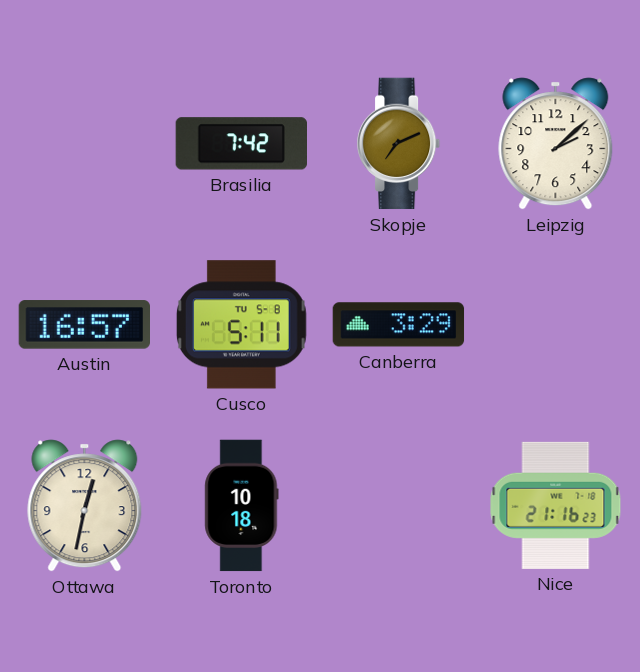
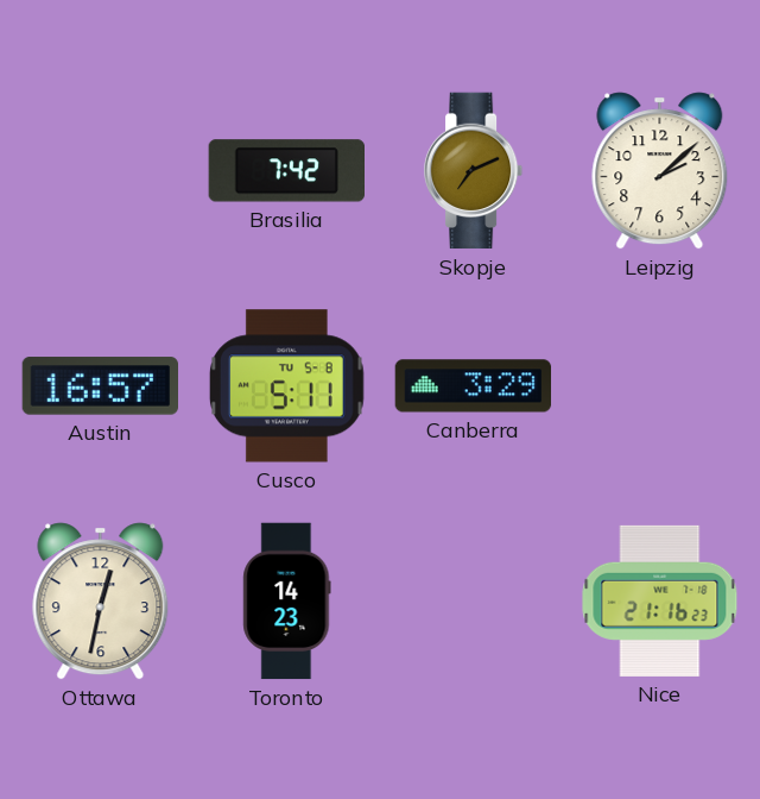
Toronto: 10:18 -> 14:23
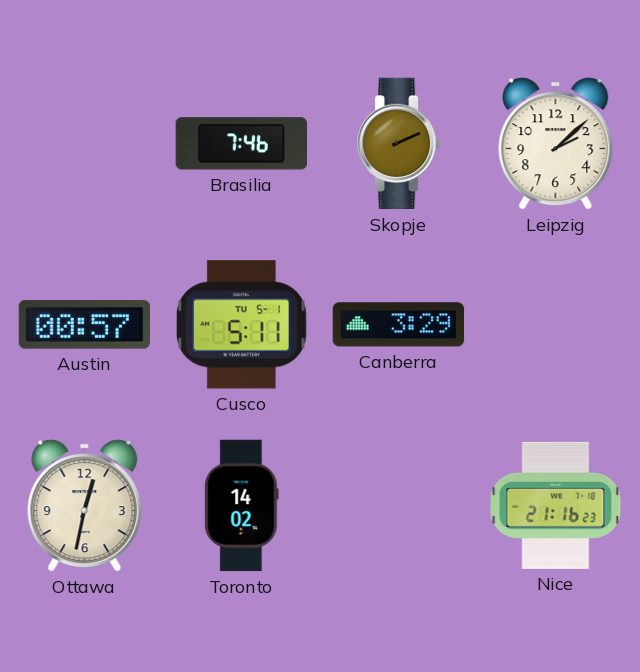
Brasilia: 7:42 -> 7:46
Skopje: 7:11 -> 2:11
Austin: 16:57 -> 00:57
Cusco date: TU 5-8 -> TU 5-1
Toronto: 14:23 -> 14:02
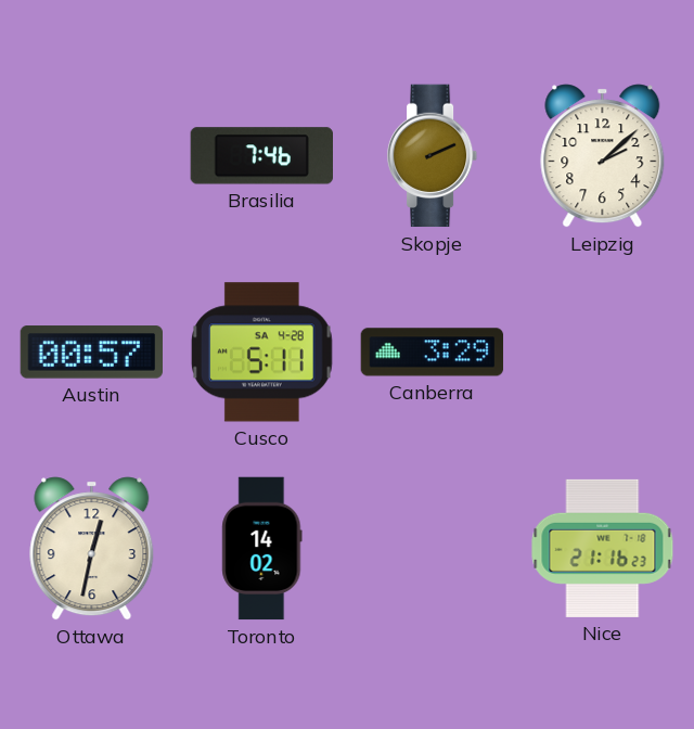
Cusco date: TU 5-1 -> SA 4-28
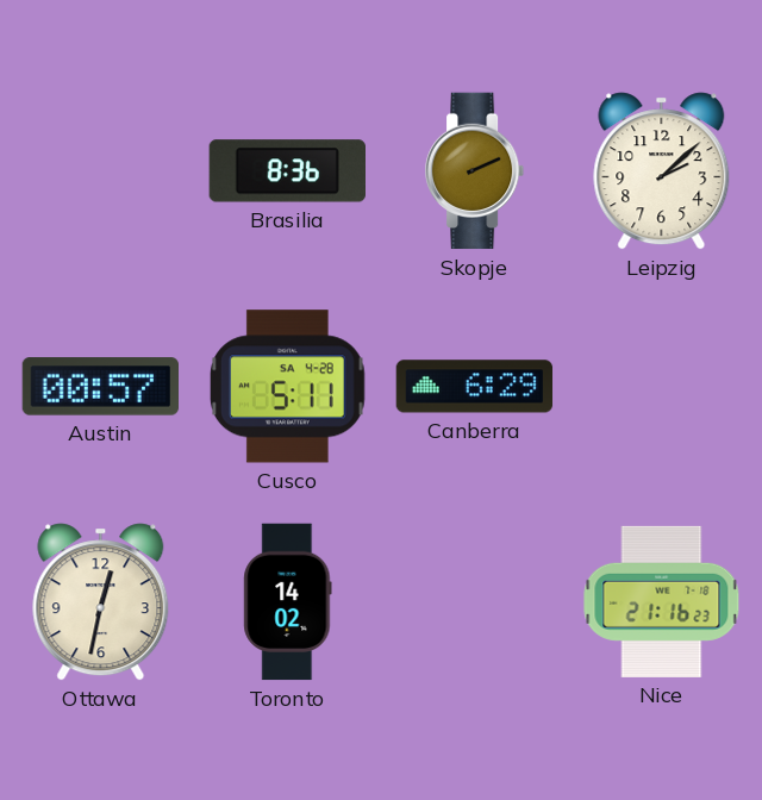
Brasilia: 7:46 -> 8:36
Canberra: 3:29 -> 6:29
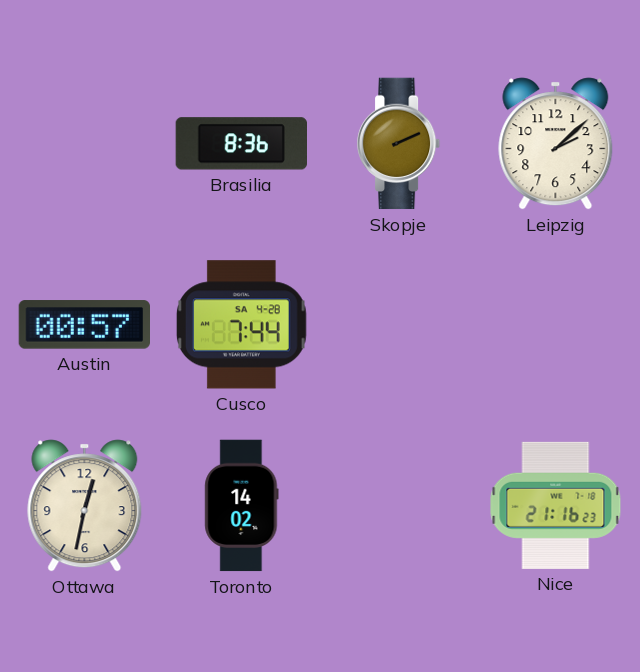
Cusco: 5:11 -> 7:44
Canberra: 6:29 -> none
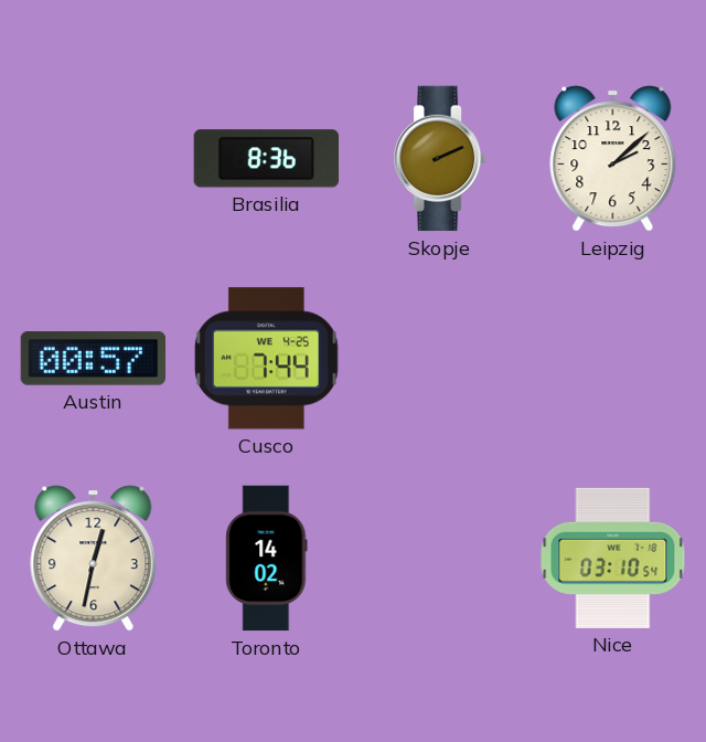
Cusco date: SA 4-28 -> WE 4-25
Nice: 21:16 -> 03:10
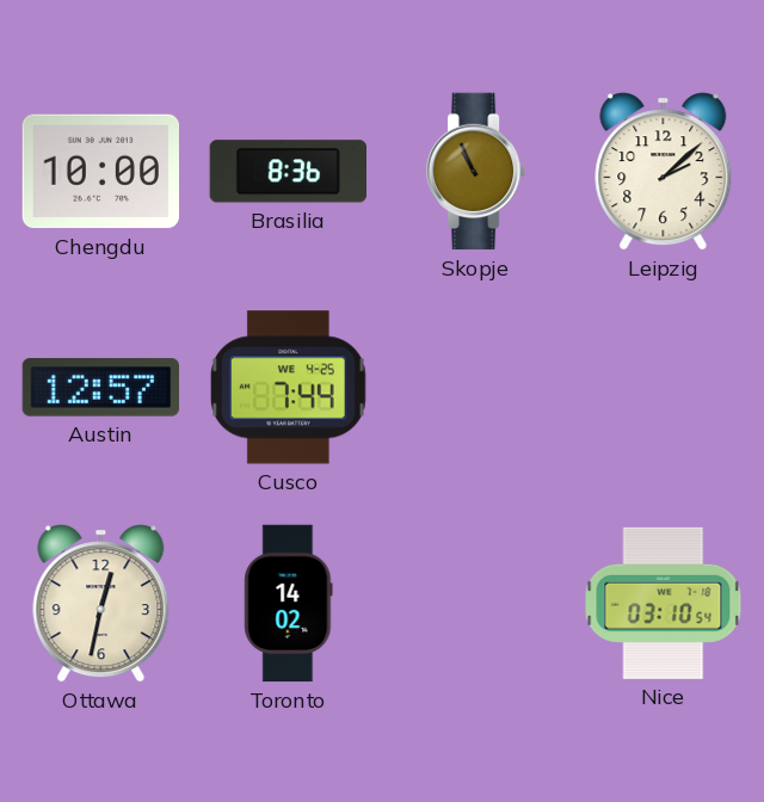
Chengdu: none -> 10:00
Skopje: 2:11 -> 10:56
Austin: 00:57 -> 12:57
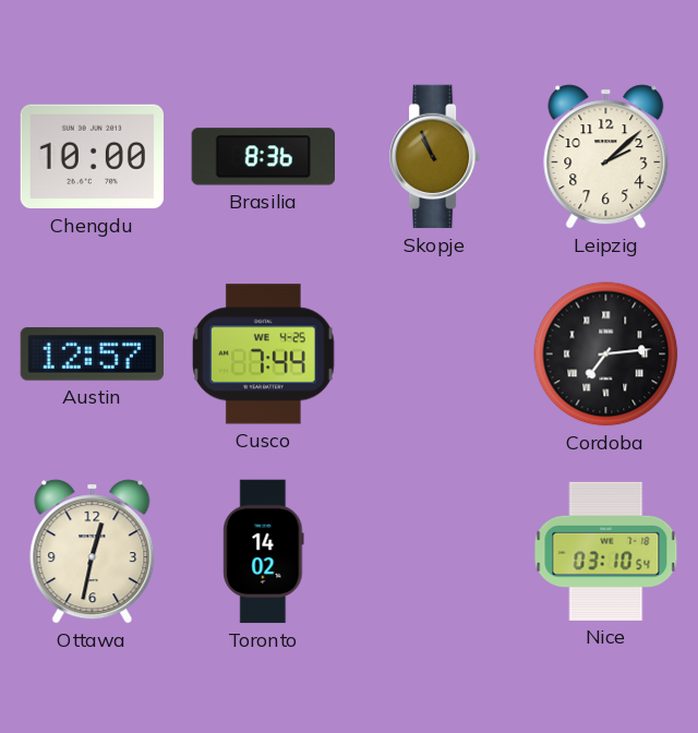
Cordoba: none -> 7:14
